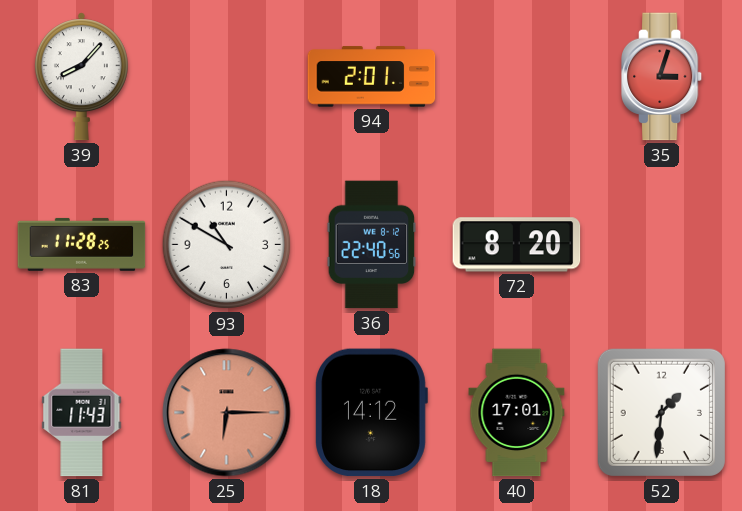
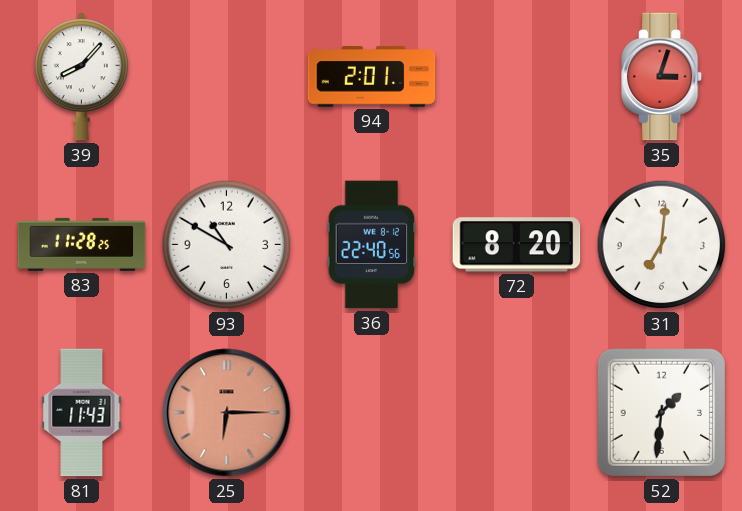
31: none -> 7:01
18: 14:12 -> none
40: 17:01 -> none
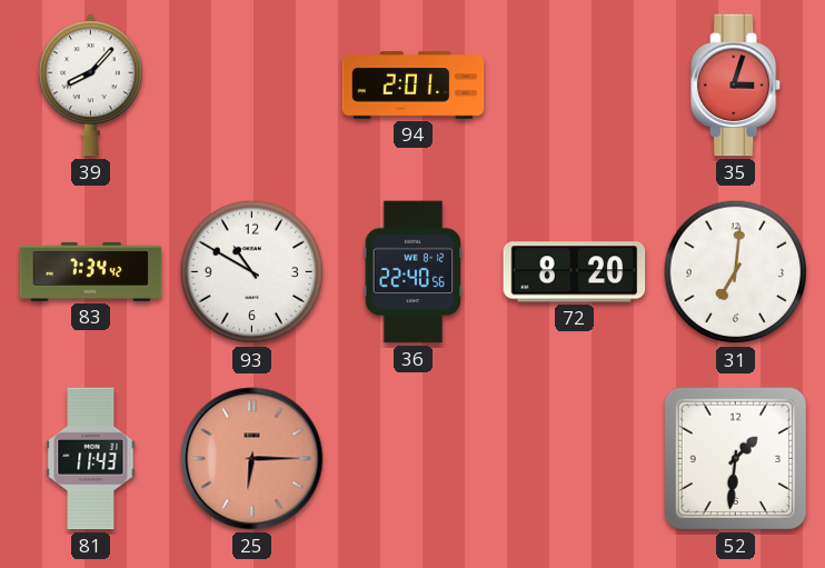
83: 11:28 -> 7:34
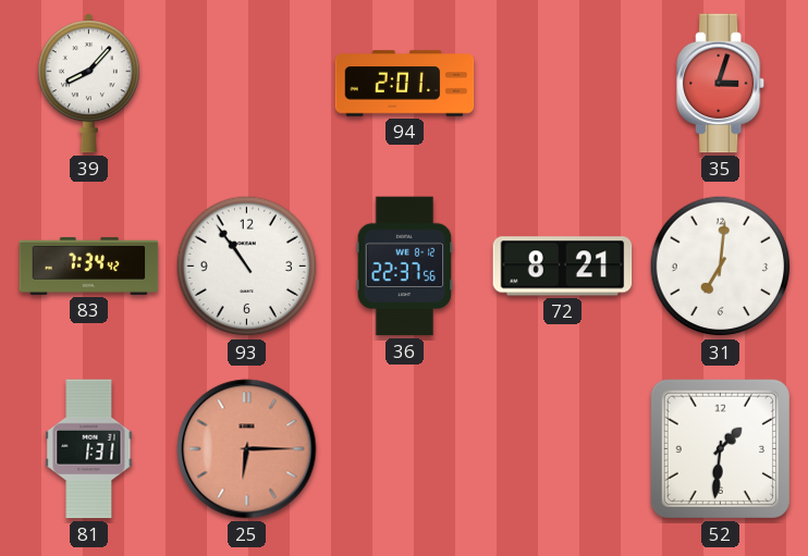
93: 10:50 -> 10:54
36: 22:40 -> 22:37
72: 8:20 -> 8:21
81: 11:43 -> 1:31
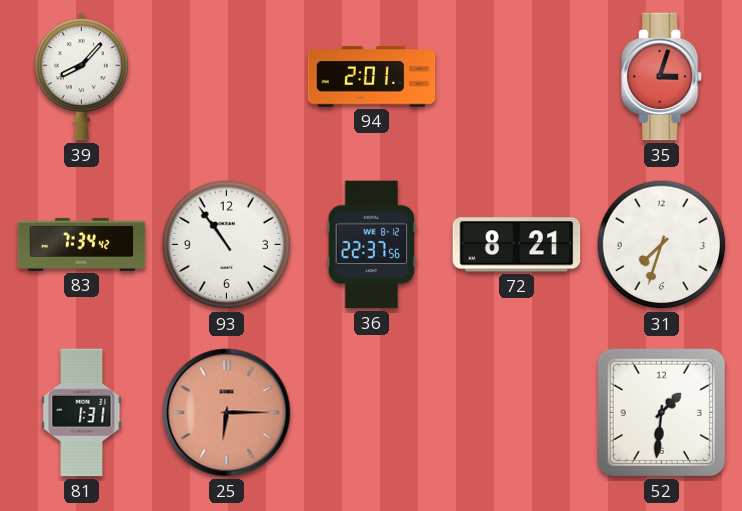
31: 7:01 -> 7:33
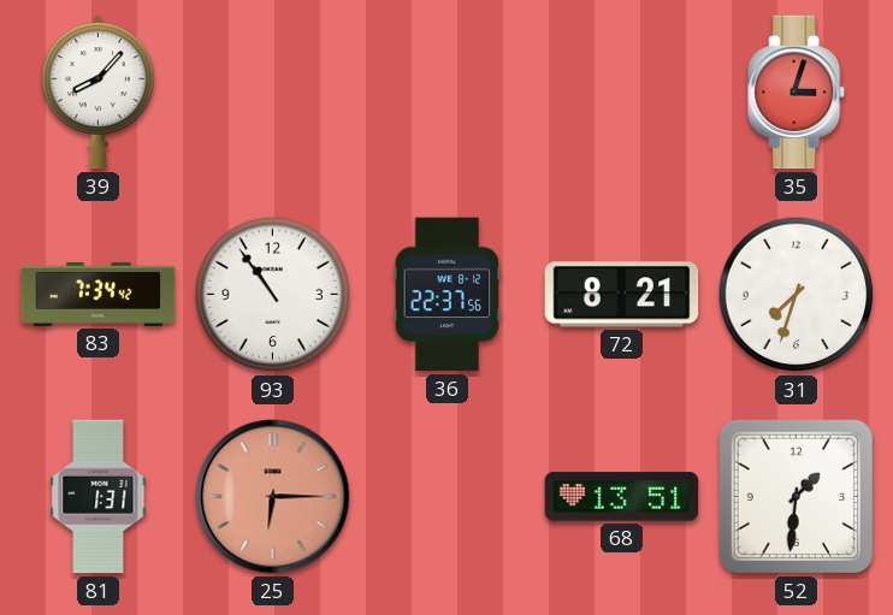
94: 2:01 -> none
68: none -> 13:51
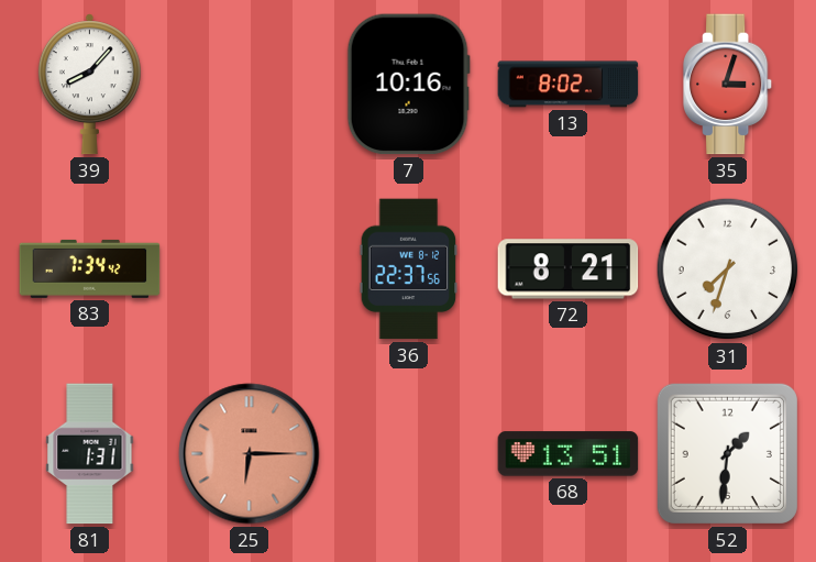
7: none -> 10:16
13: none -> 8:02
93: 10:54 -> none
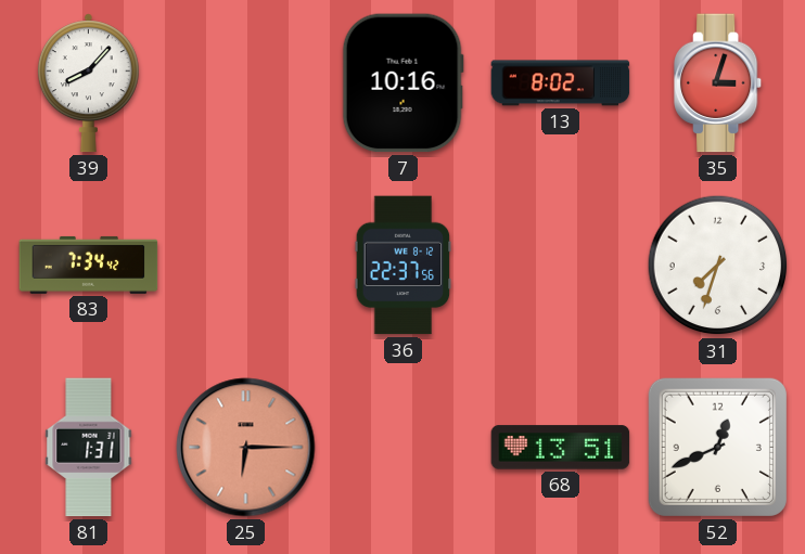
72: 8:21 -> none
52: 1:31 -> 12:41
